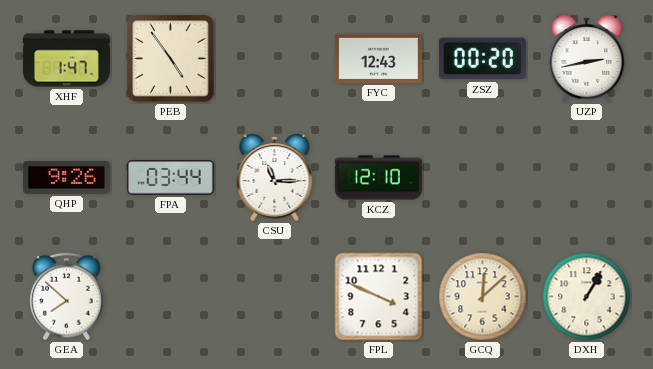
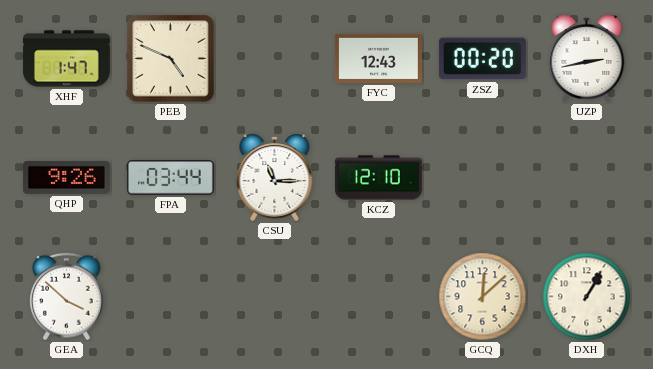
PEB: 4:54 -> 4:49
GEA: 7:52 -> 3:52
FPL: 3:49 -> none
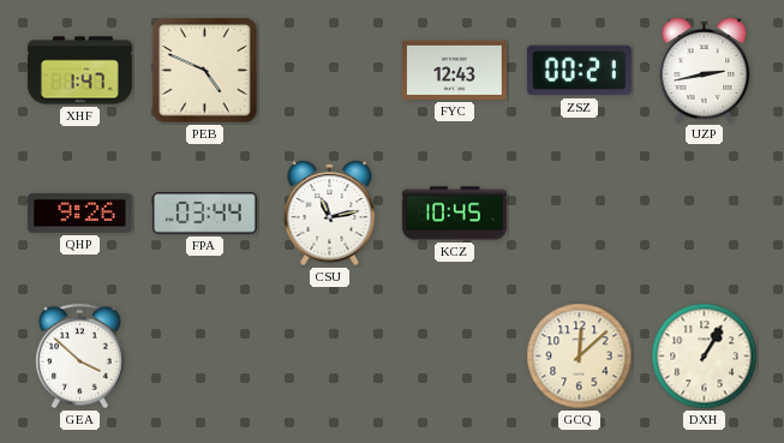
ZSZ: 00:20 -> 00:21
CSU: 11:15 -> 11:13
KCZ: 12:10 -> 10:45
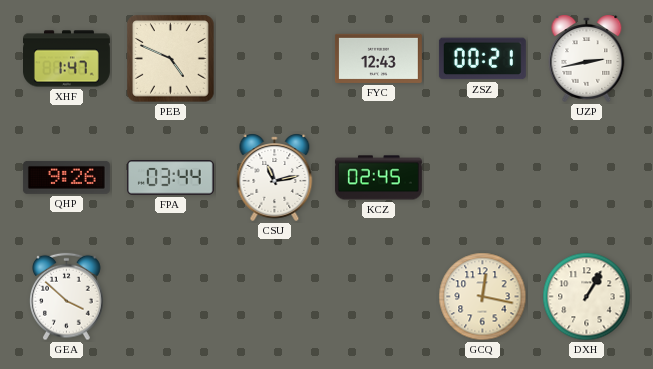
KCZ: 10:45 -> 02:45
GCQ: 12:08 -> 12:17
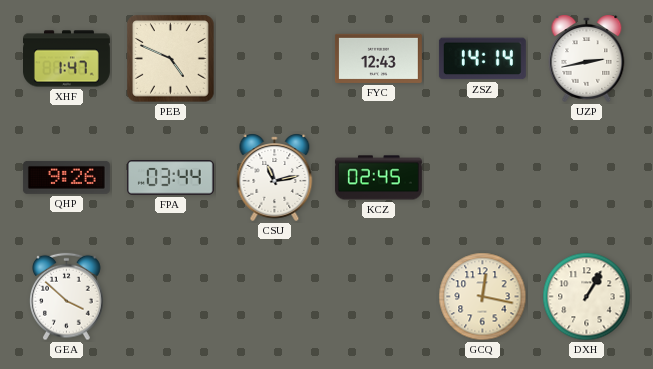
ZSZ: 00:21 -> 14:14
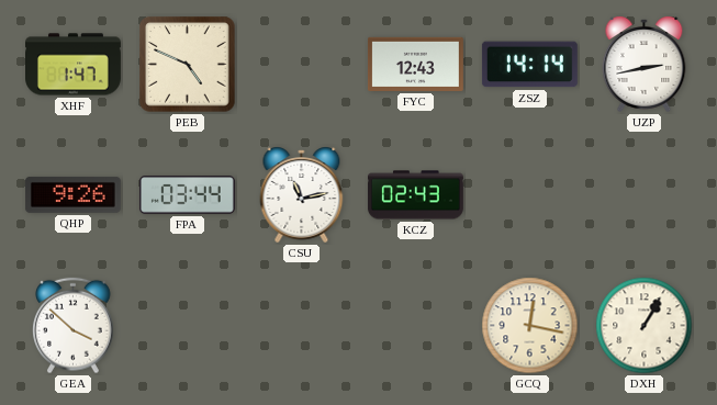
KCZ: 02:45 -> 02:43
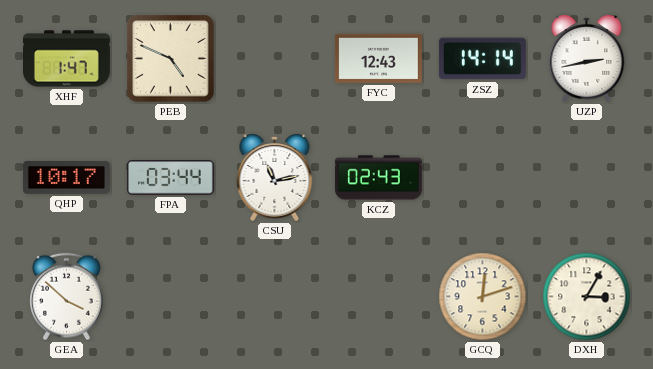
QHP: 9:26 -> 10:17
GCQ: 12:17 -> 12:12
DXH: 1:05 -> 3:05
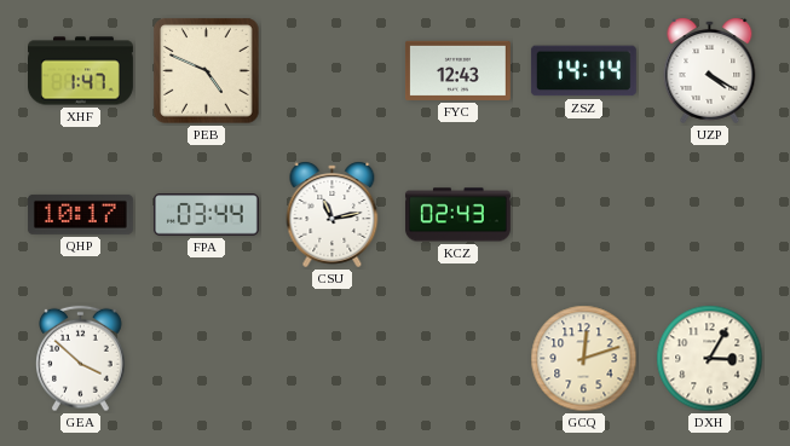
UZP: 2:43 -> 4:20
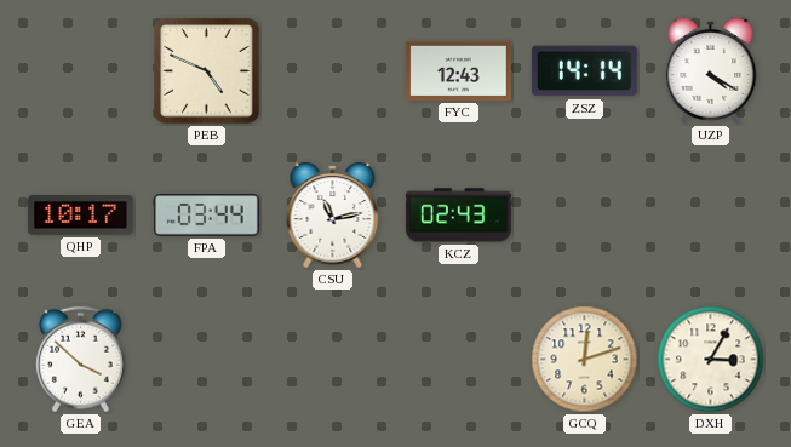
XHF: 1:47 -> none
